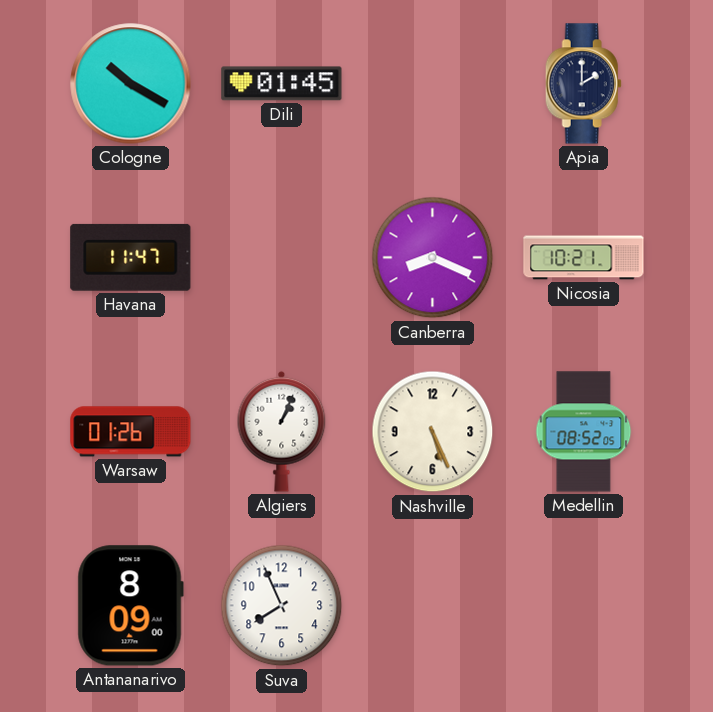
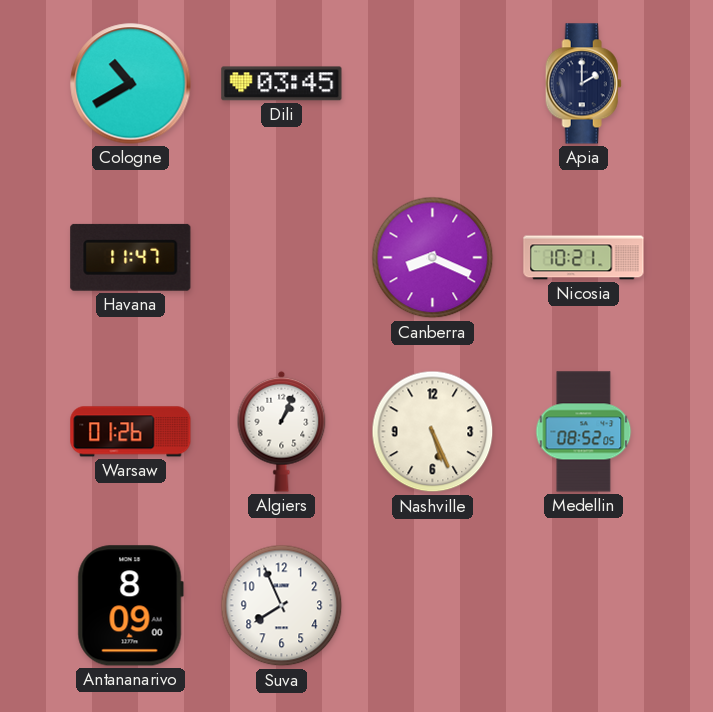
Cologne: 10:20 -> 10:40
Dili: 01:45 -> 03:45
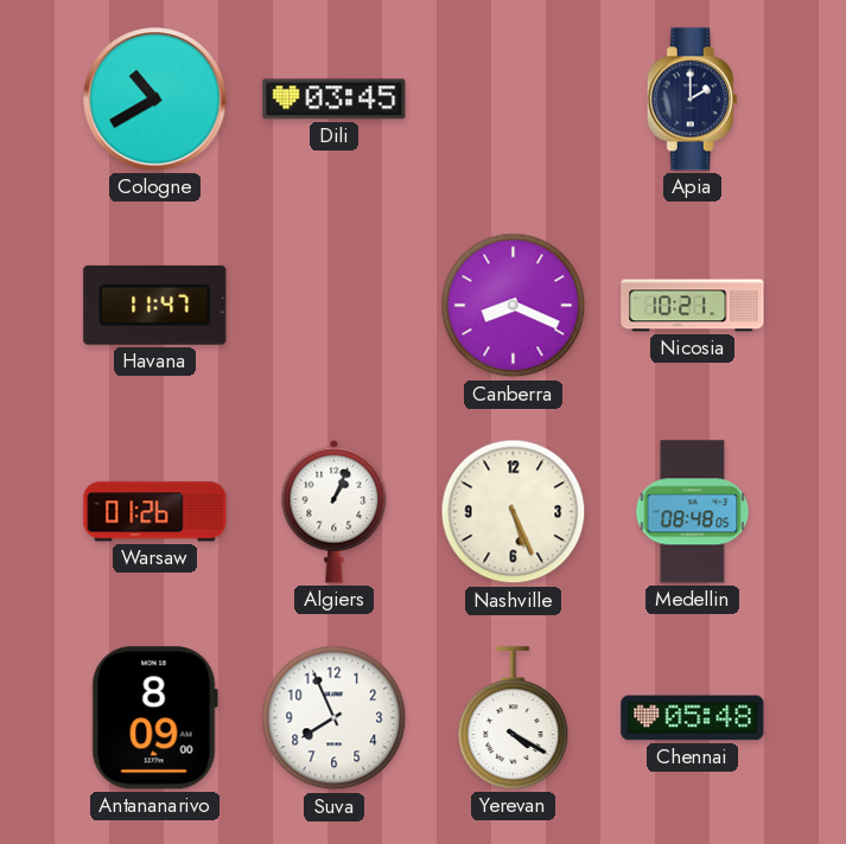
Medellin: 08:52 -> 08:48
Yerevan: none -> 4:20
Chennai: none -> 05:48
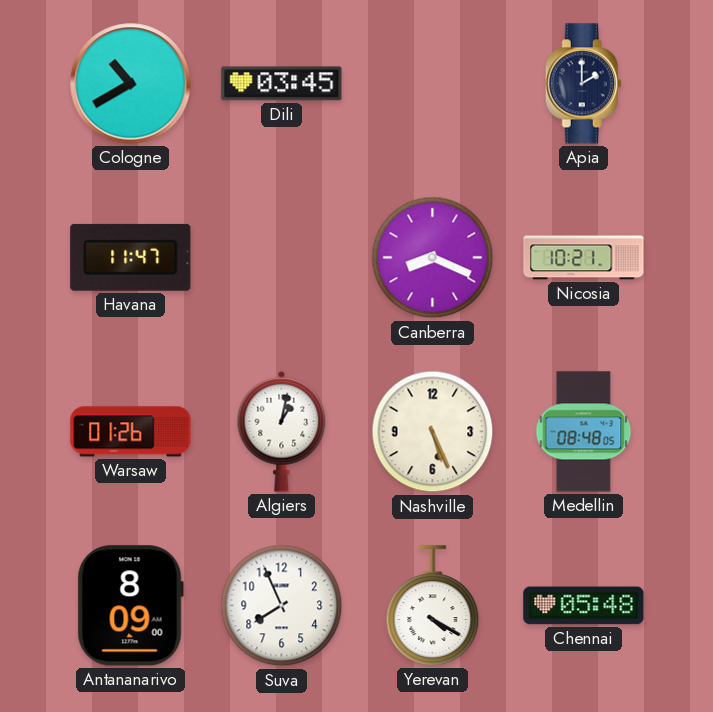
Algiers: 1:04 -> 1:02
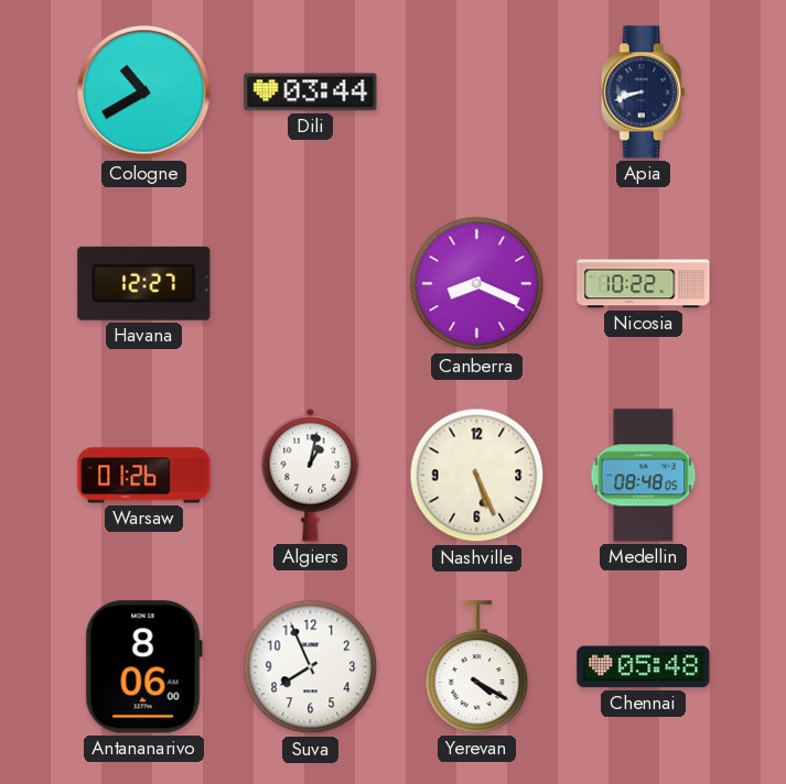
Dili: 03:45 -> 03:44
Apia: 2:00 -> 8:42
Havana: 11:47 -> 12:27
Nicosia: 10:21 -> 10:22
Antananarivo: 8:09 -> 8:06
